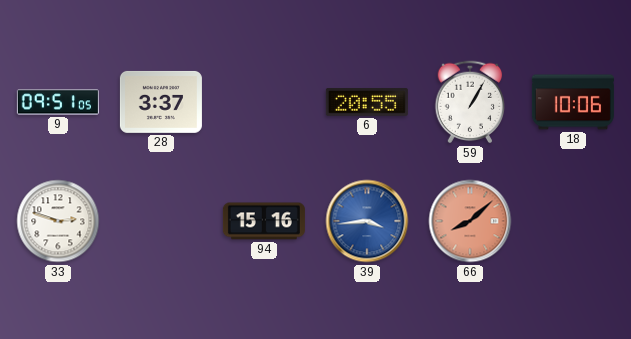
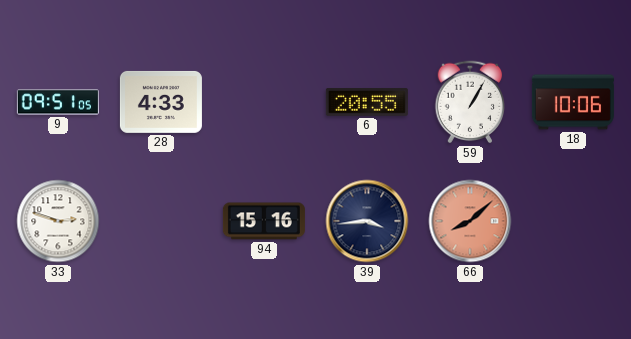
28: 3:37 -> 4:33
39 dial: blue -> navy
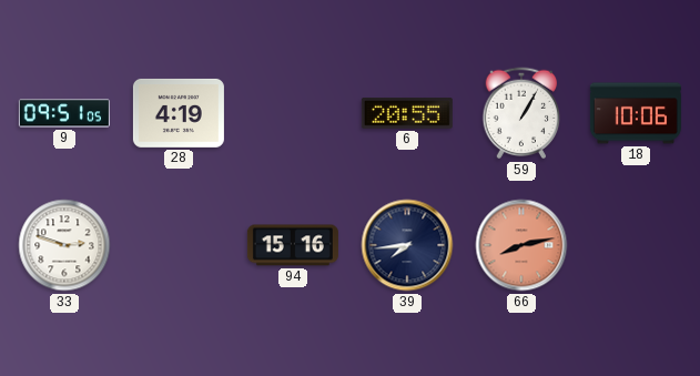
28: 4:33 -> 4:19
39: 3:44 -> 7:44
66: 8:08 -> 8:13
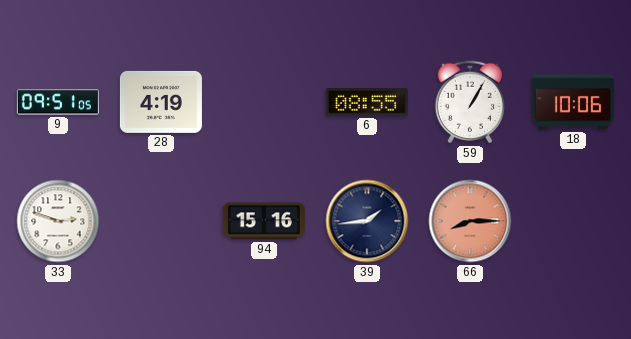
6: 20:55 -> 08:55
39: 7:44 -> 1:44
66: 8:13 -> 8:15
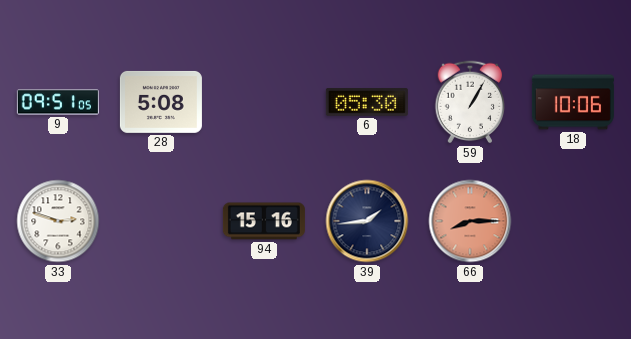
28: 4:19 -> 5:08
6: 08:55 -> 05:30
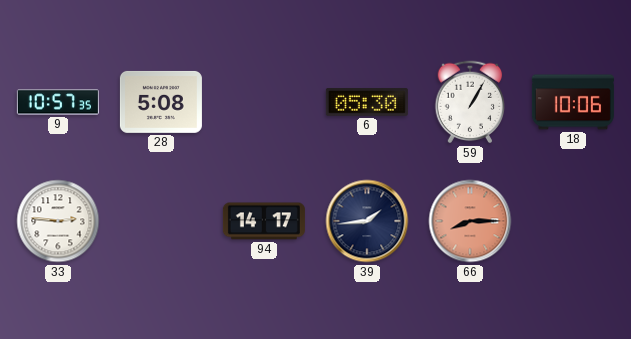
9: 09:51 -> 10:57
33: 2:48 -> 2:46
94: 15:16 -> 14:17
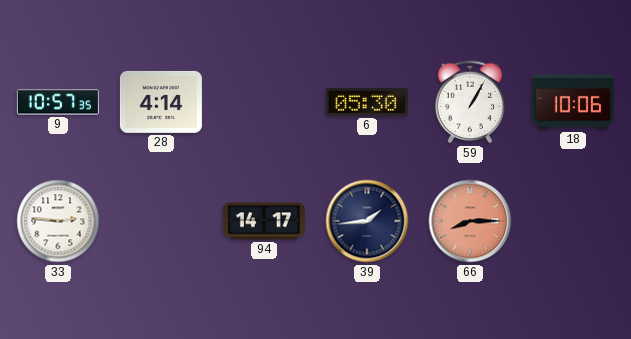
28: 5:08 -> 4:14
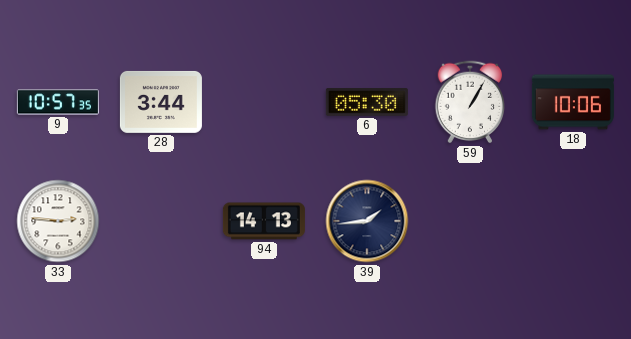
28: 4:14 -> 3:44
94: 14:17 -> 14:13
66: 8:15 -> none
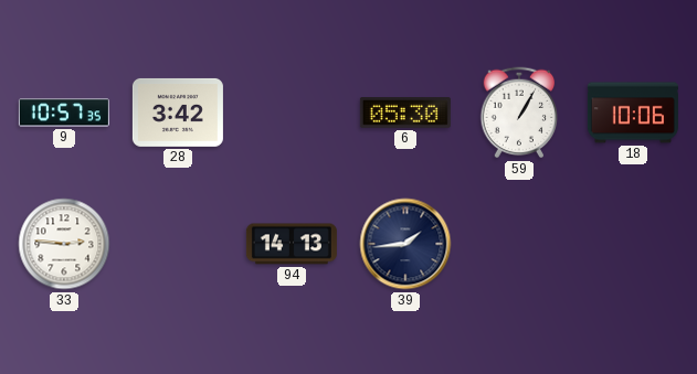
28: 3:44 -> 3:42
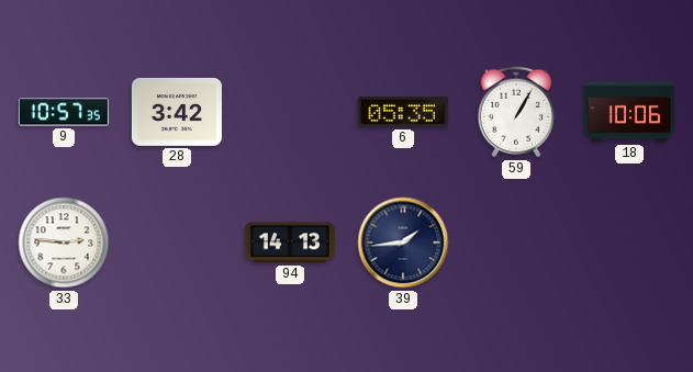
6: 05:30 -> 05:35
